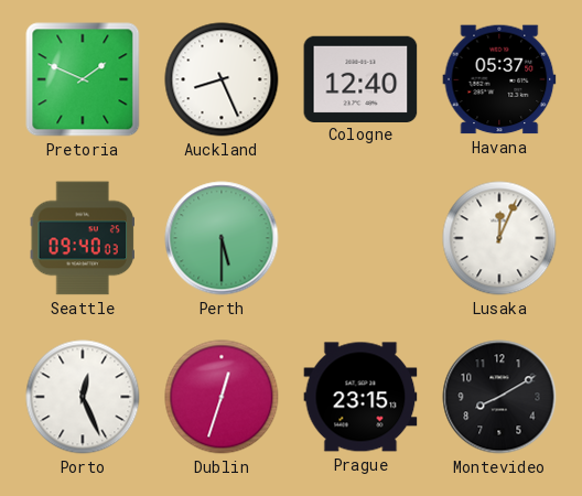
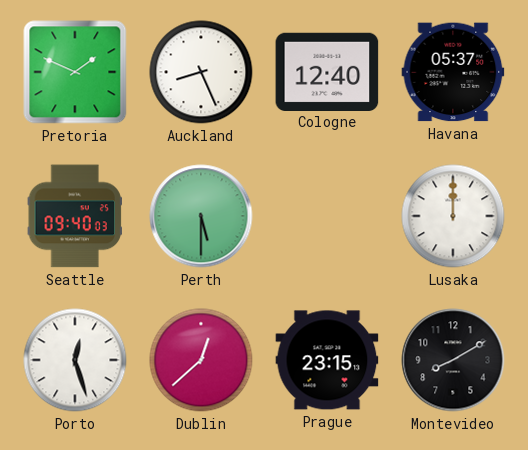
Lusaka: 12:04 -> 12:00
Porto: 12:26 -> 12:27
Dublin: 12:33 -> 12:38
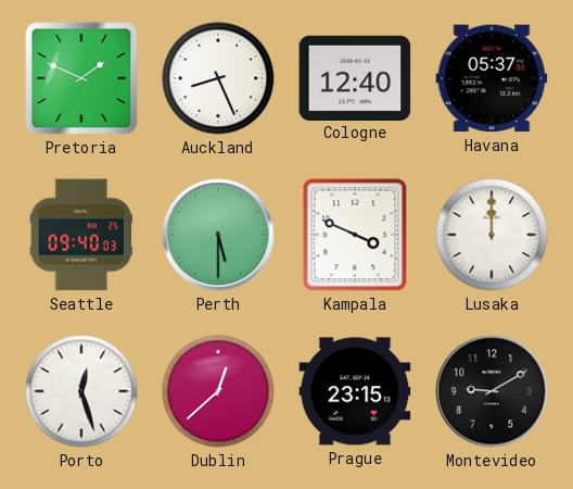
Kampala: none -> 3:49
Montevideo: 8:10 -> 9:10
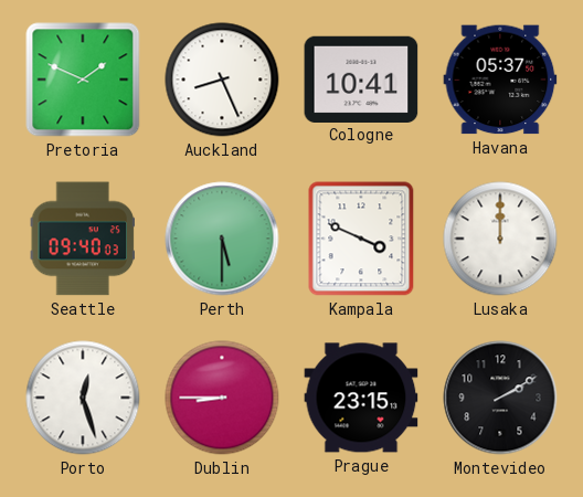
Cologne: 12:40 -> 10:41
Dublin: 12:38 -> 8:45
Montevideo: 9:10 -> 2:10
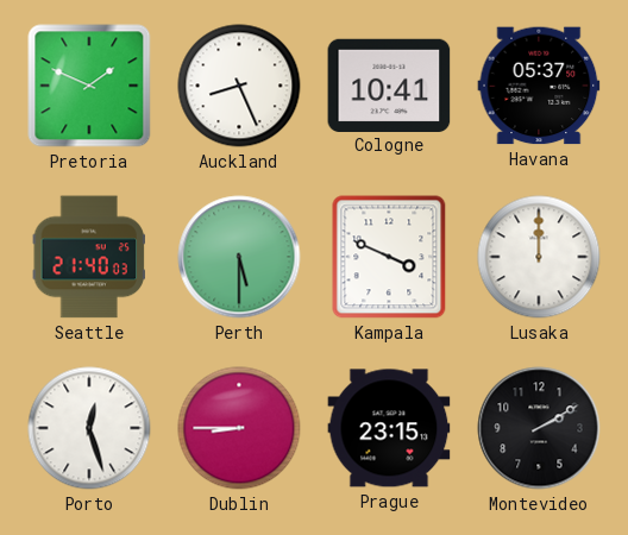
Seattle: 09:40 -> 21:40
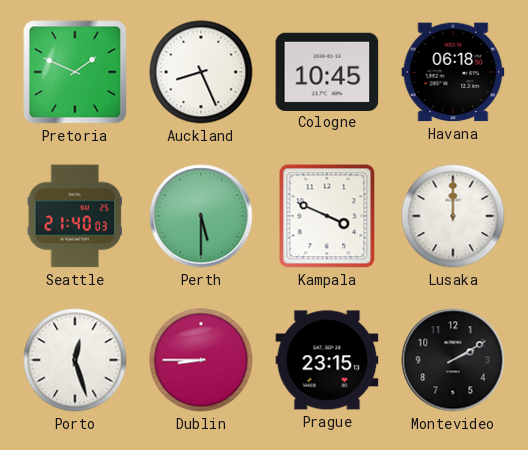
Cologne: 10:41 -> 10:45
Havana: 05:37 -> 06:18
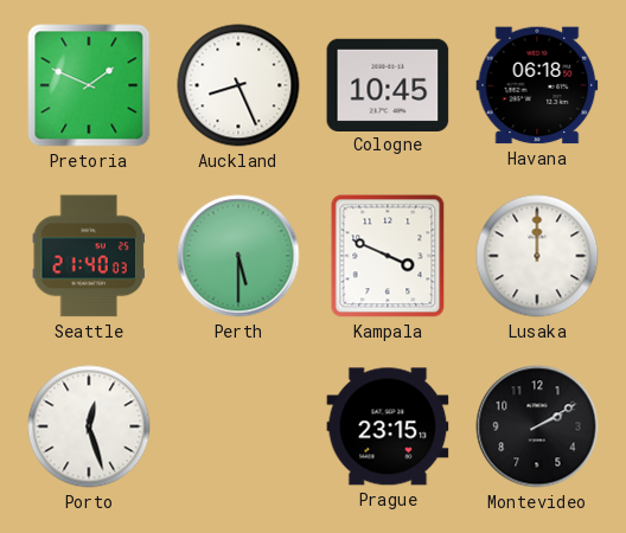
Dublin: 8:45 -> none
